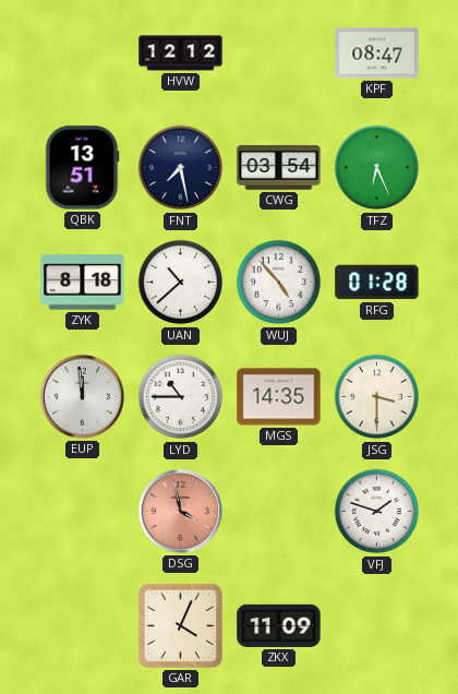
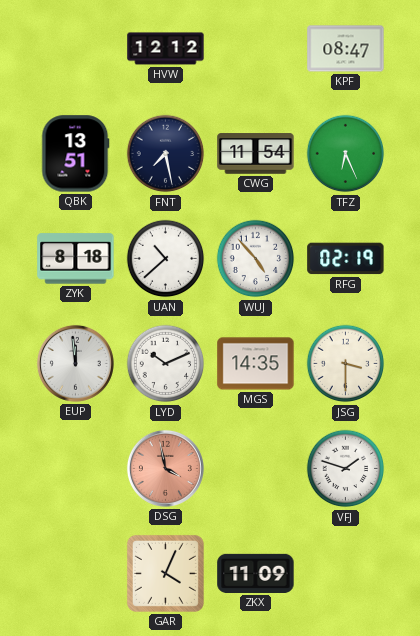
CWG: 03:54 -> 11:54
RFG: 01:28 -> 02:19
LYD: 10:45 -> 10:11
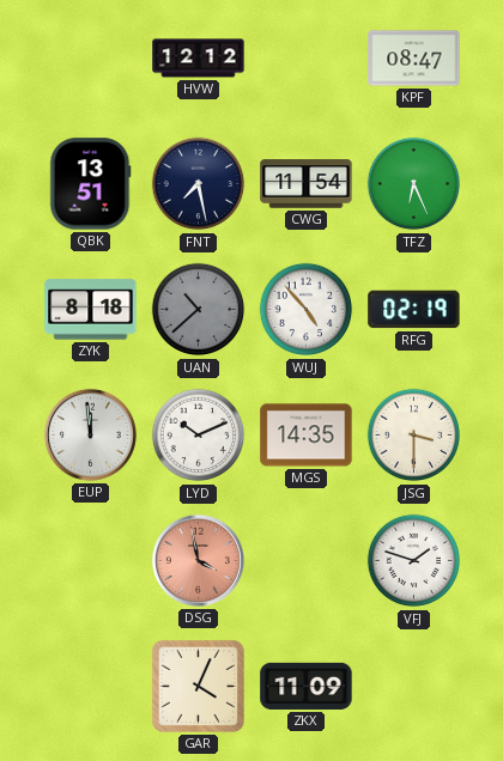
UAN dial: white -> grey
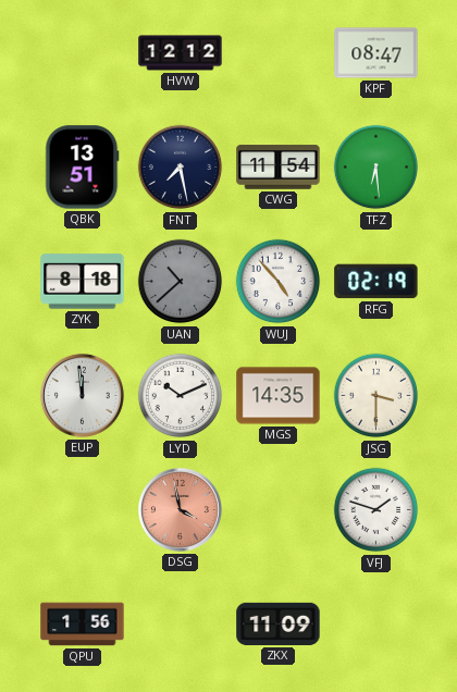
TFZ: 6:26 -> 6:29
QPU: none -> 1:56
GAR: 4:04 -> none
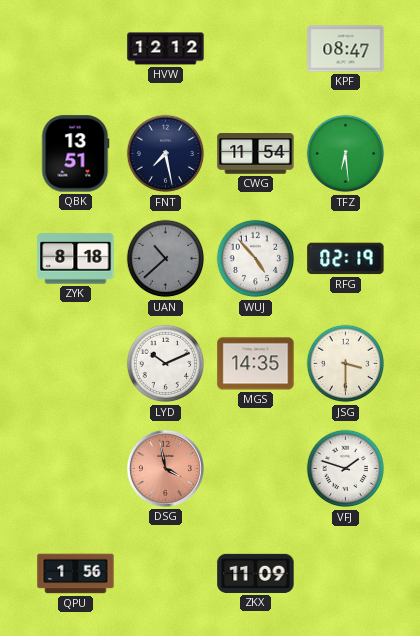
EUP: 11:59 -> none
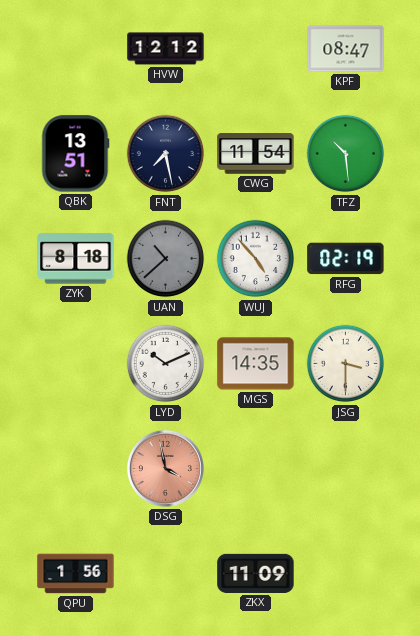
TFZ: 6:29 -> 10:29
VFJ: 1:48 -> none
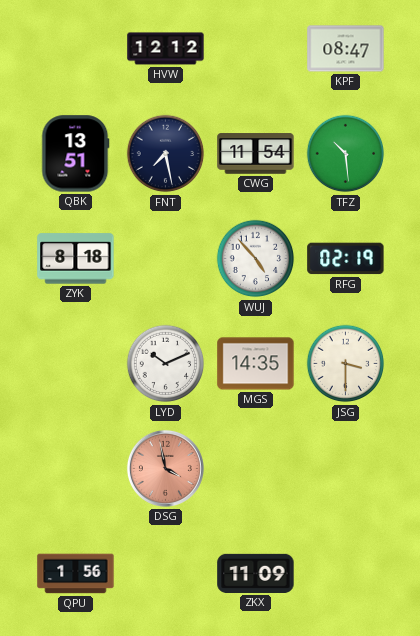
UAN: 10:38 -> none
